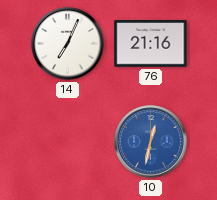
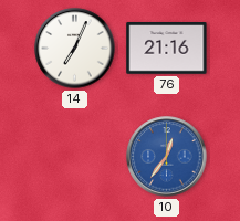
10: 12:32 -> 12:36
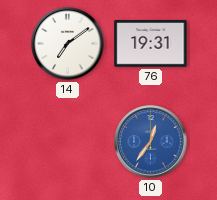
14: 7:04 -> 7:09
76: 21:16 -> 19:31
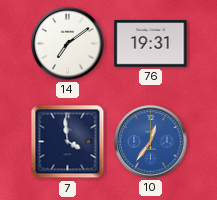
7: none -> 3:59
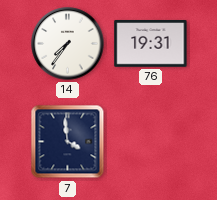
14: 7:09 -> 7:36
10: 12:36 -> none
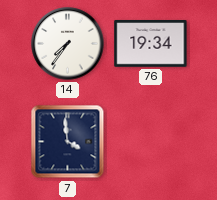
76: 19:31 -> 19:34
